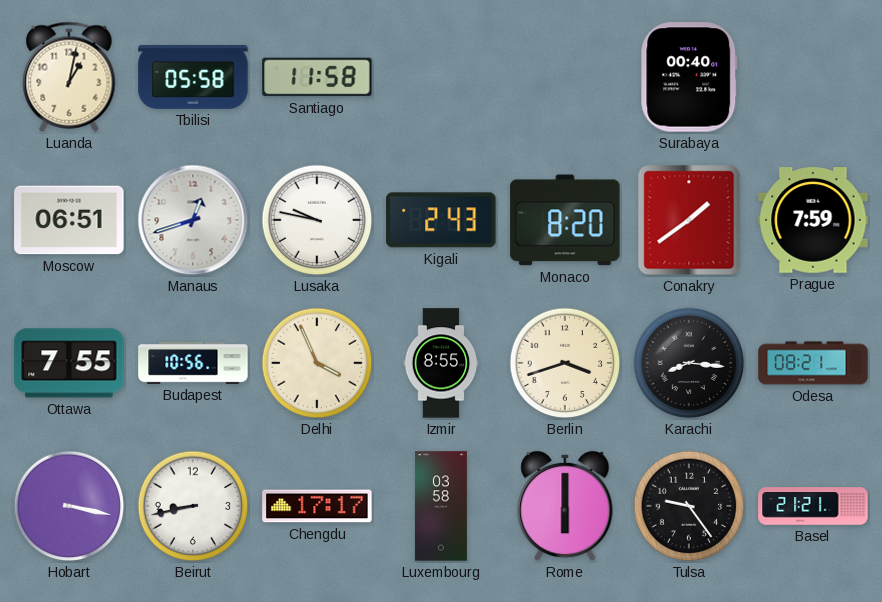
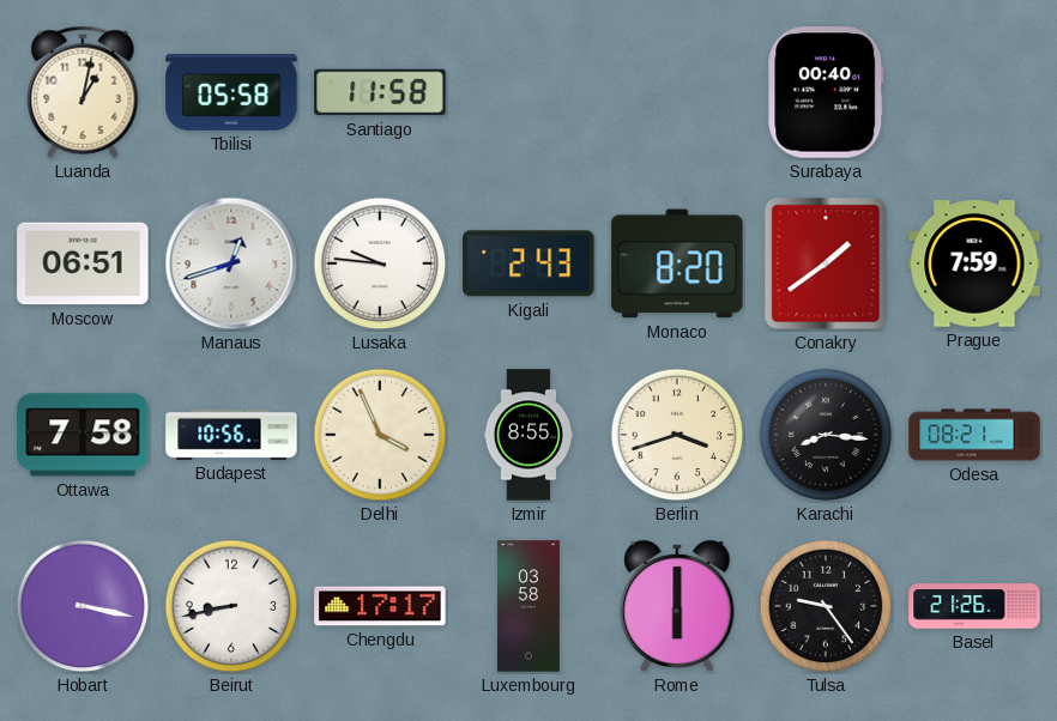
Lusaka: 9:47 -> 9:46
Ottawa: 7:55 -> 7:58
Basel: 21:21 -> 21:26
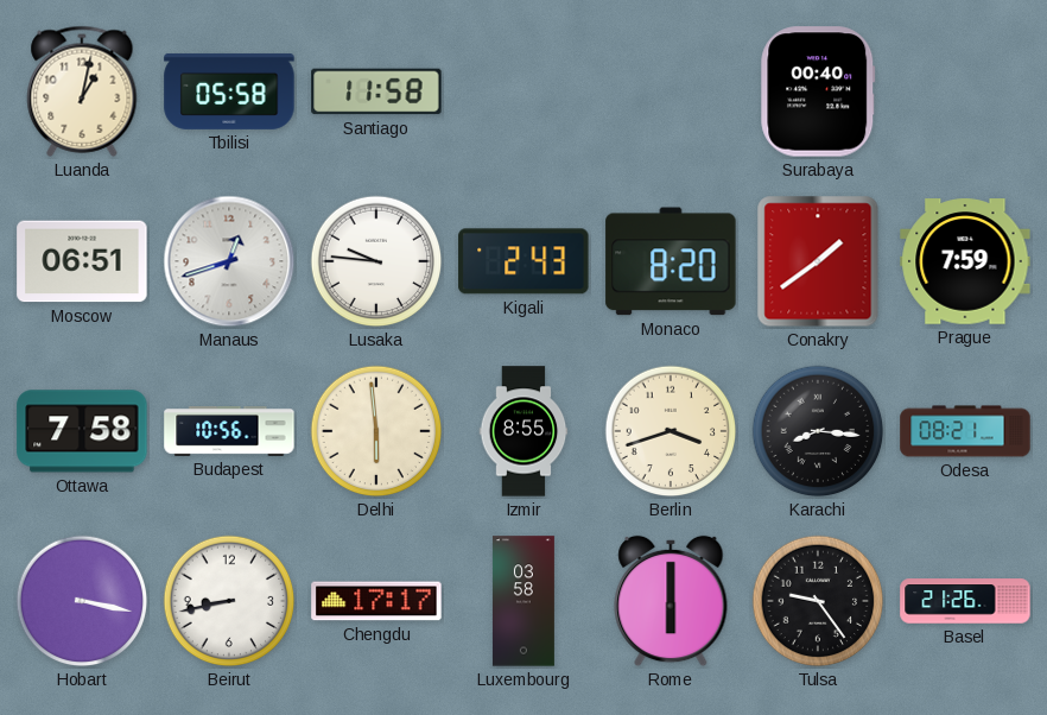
Delhi: 3:56 -> 5:59
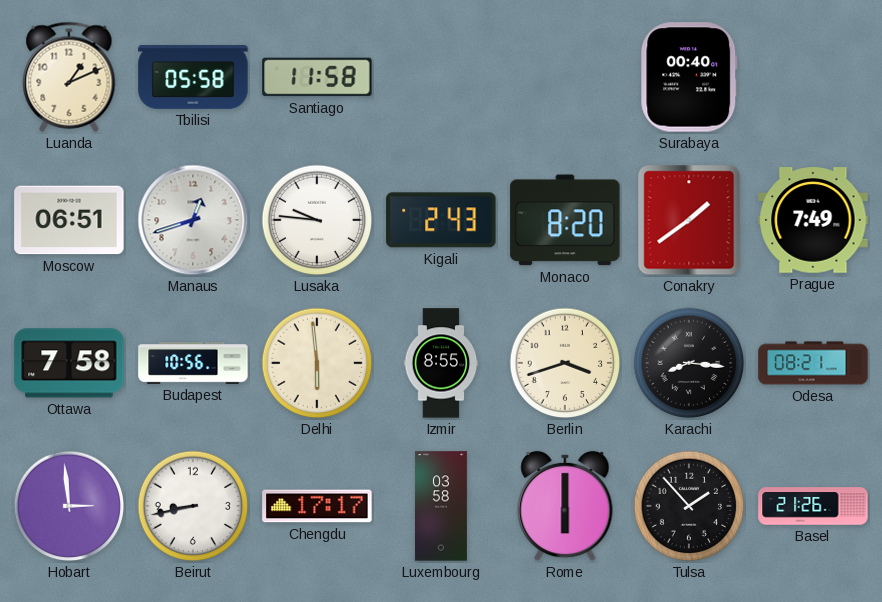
Luanda: 1:02 -> 1:11
Prague: 7:59 -> 7:49
Hobart: 3:17 -> 2:59
Tulsa: 9:24 -> 1:53
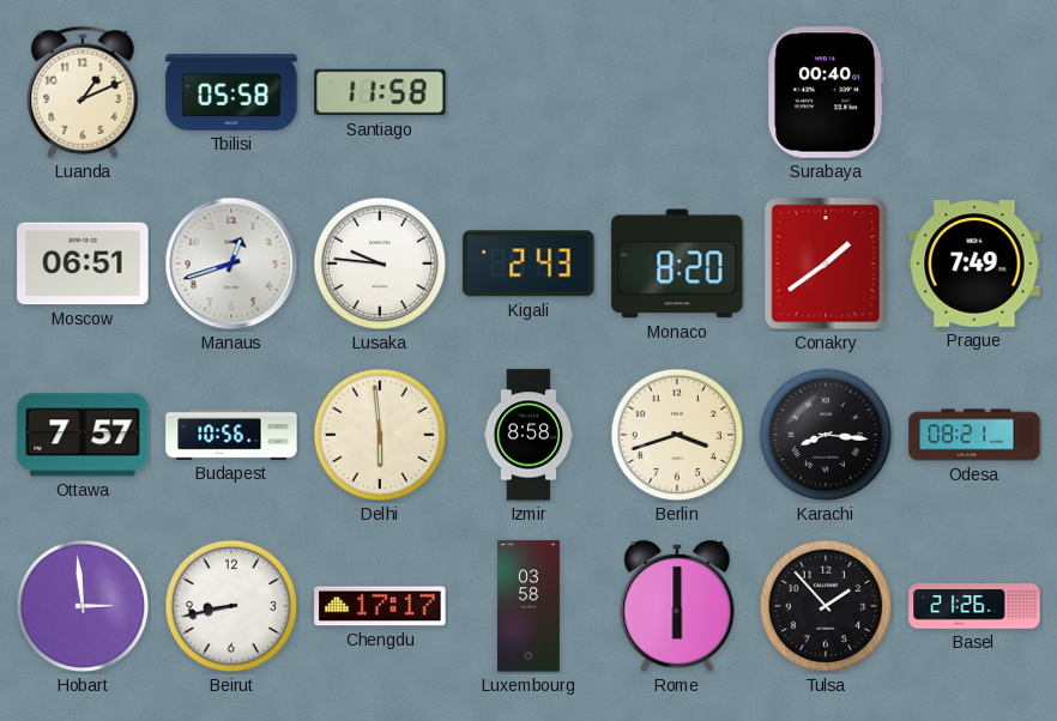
Ottawa: 7:58 -> 7:57
Izmir: 8:55 -> 8:58
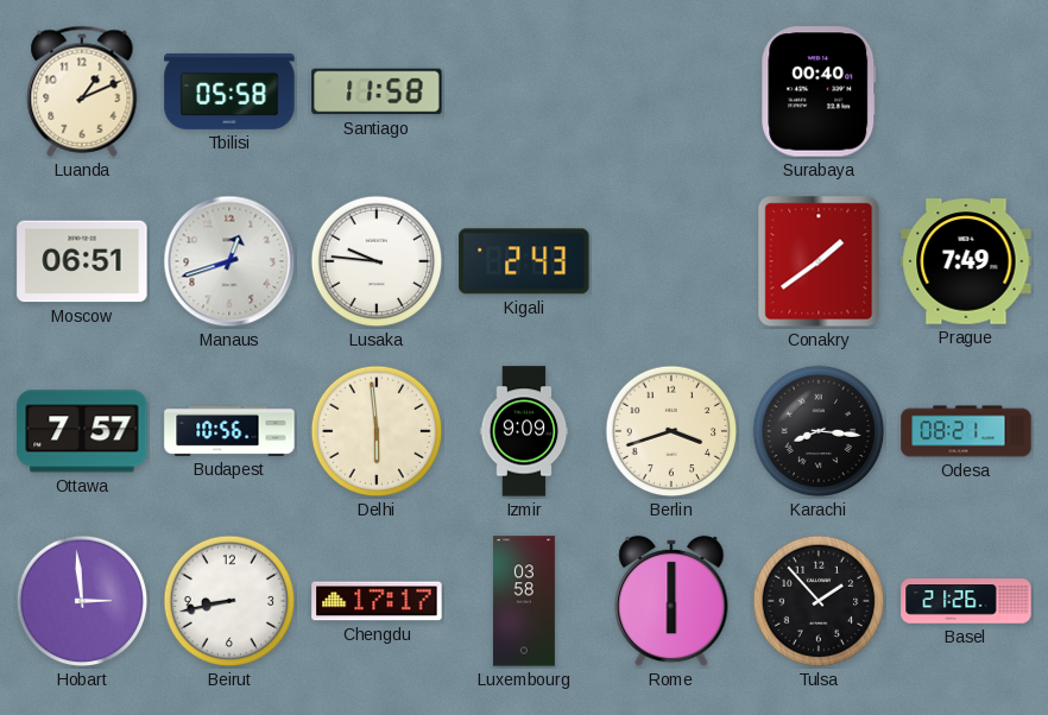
Monaco: 8:20 -> none
Izmir: 8:58 -> 9:09
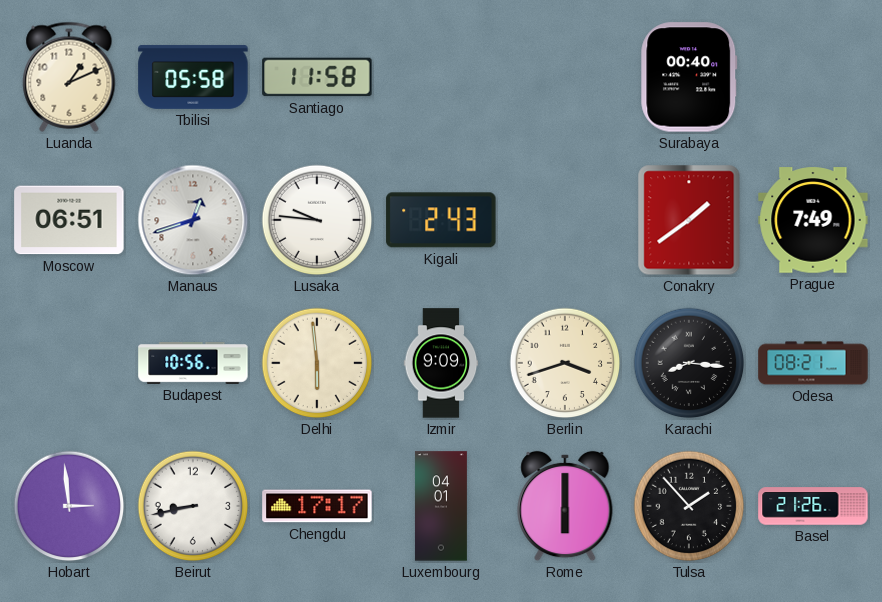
Ottawa: 7:57 -> none
Luxembourg: 03:58 -> 04:01
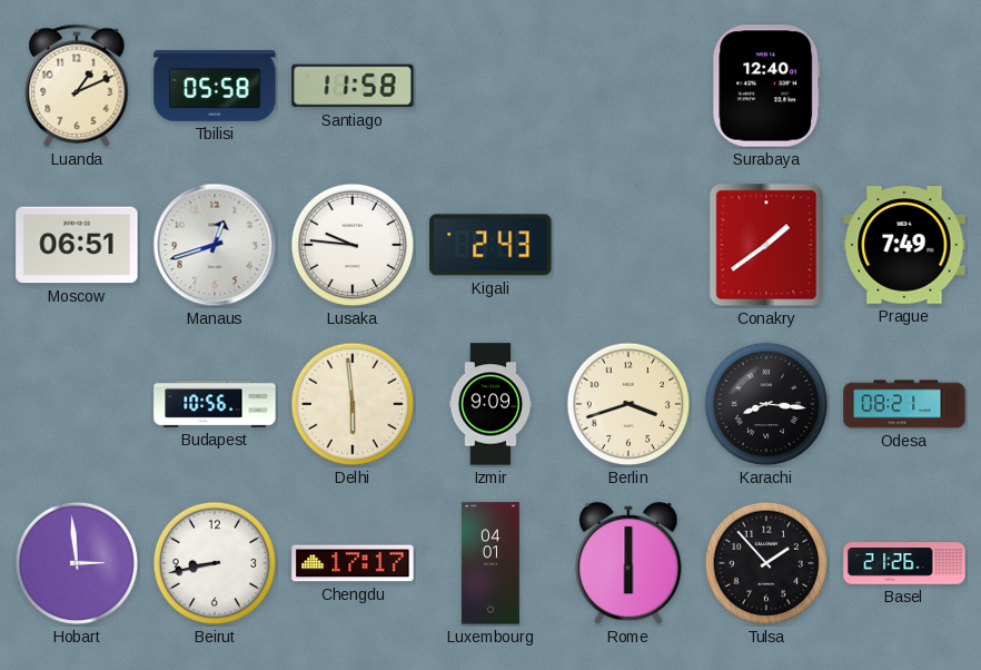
Surabaya: 00:40 -> 12:40
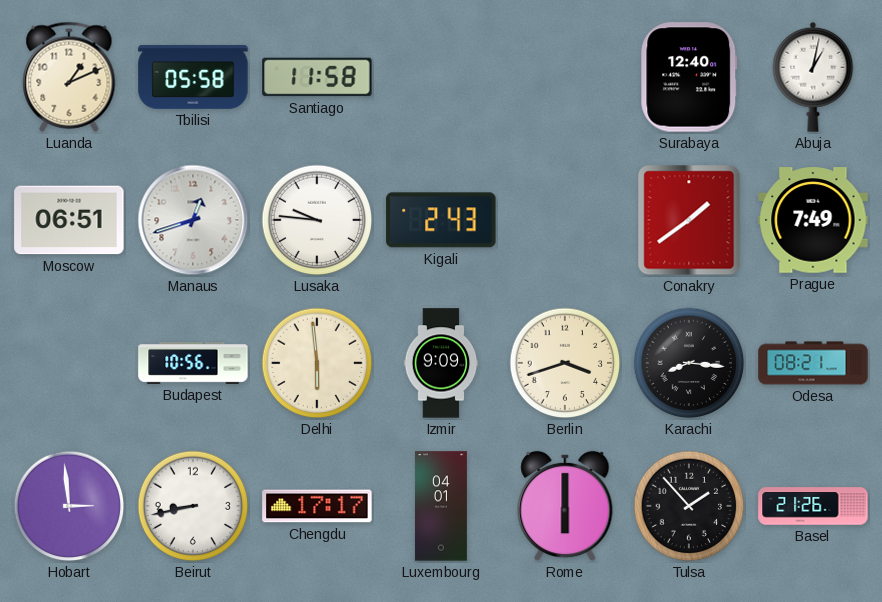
Abuja: none -> 1:02
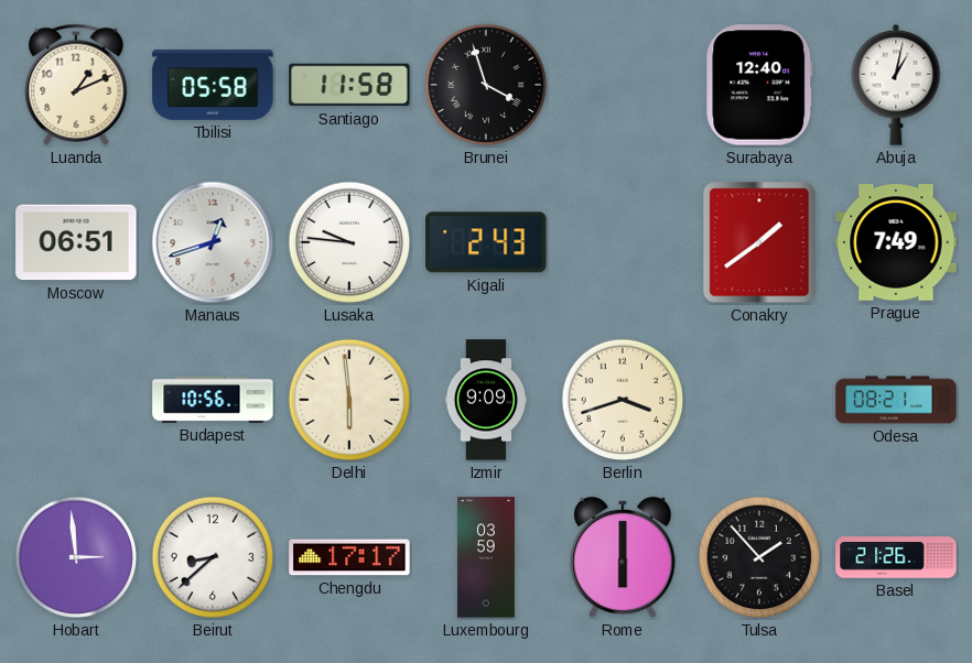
Brunei: none -> 3:57
Karachi: 8:16 -> none
Beirut: 8:43 -> 8:38
Luxembourg: 04:01 -> 03:59
